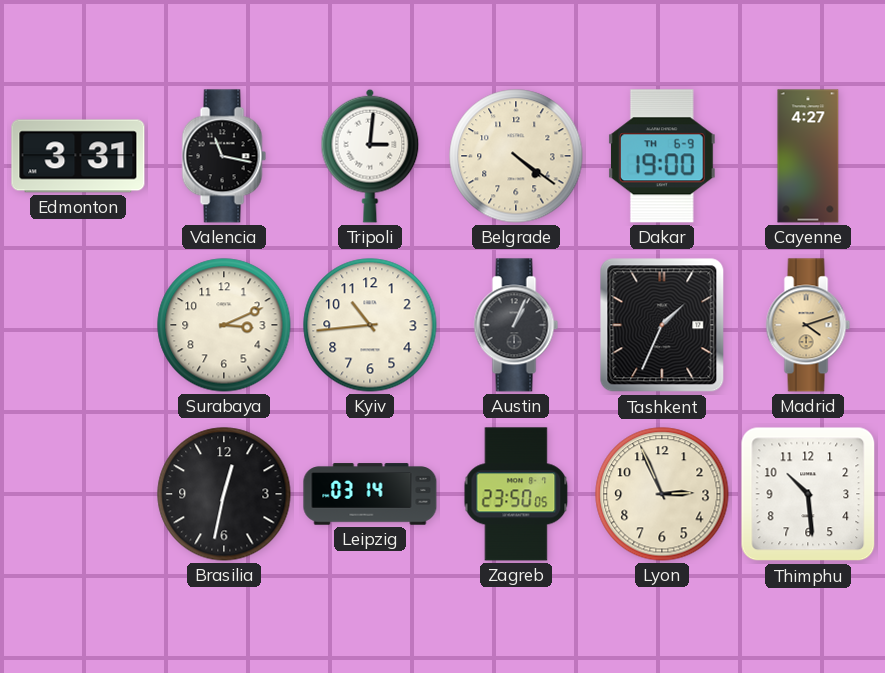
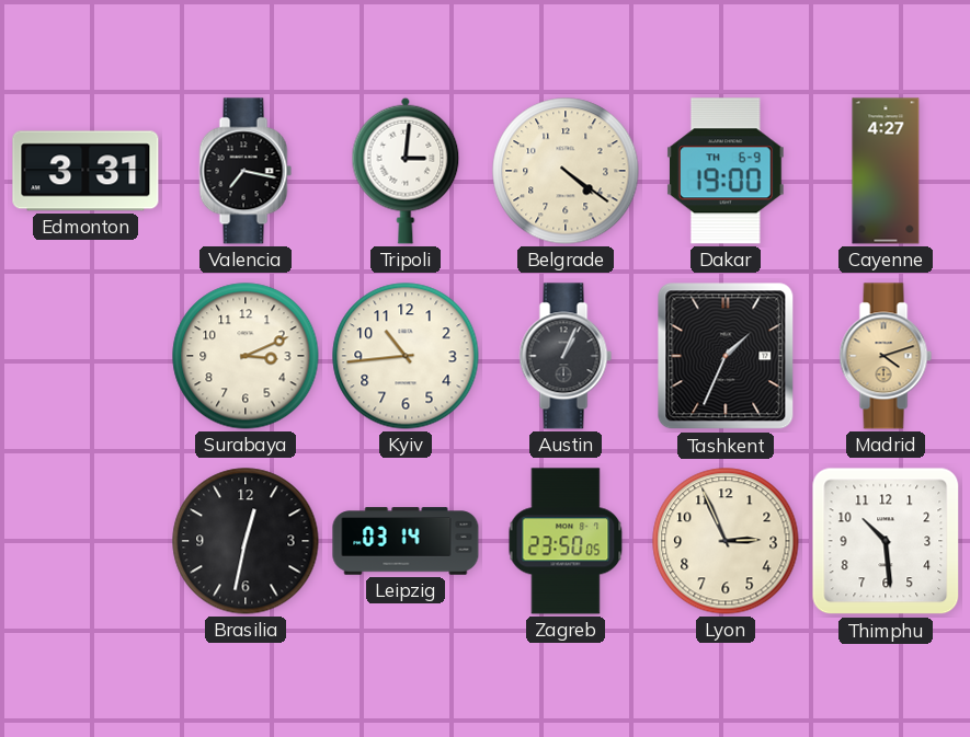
Valencia: 11:17 -> 7:17
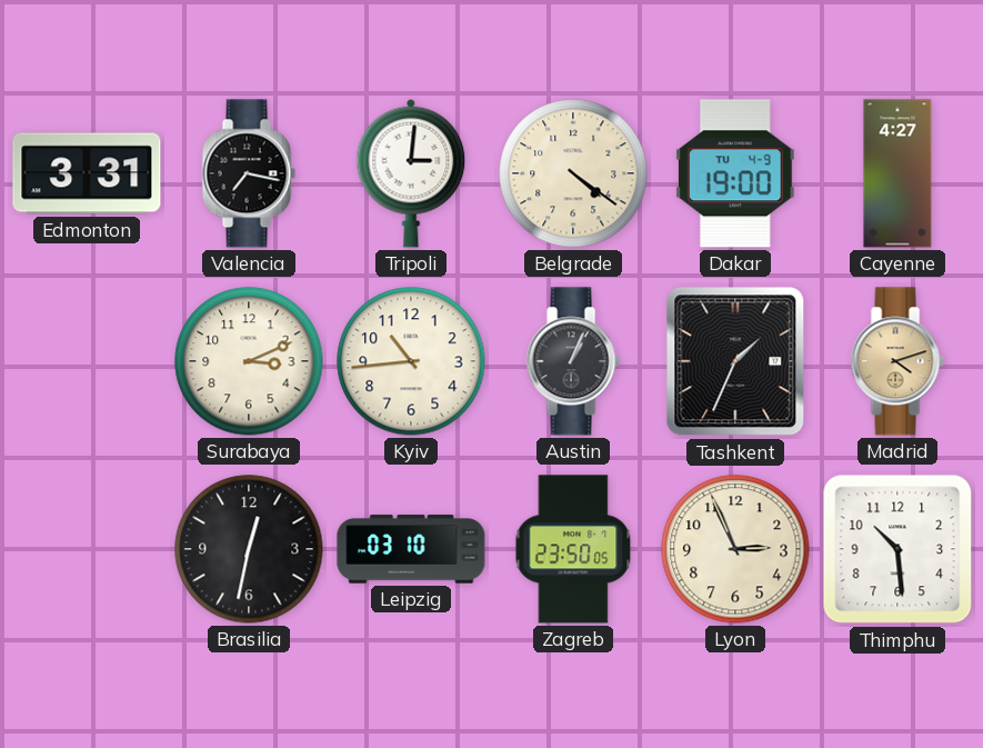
Dakar date: TH 6-9 -> TU 4-9
Leipzig: 03:14 -> 03:10
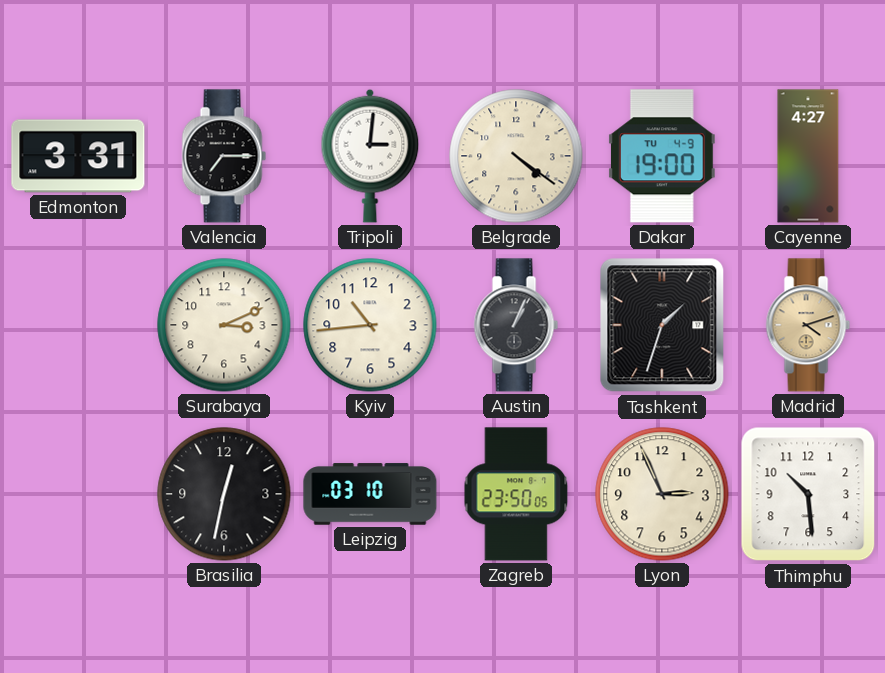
Valencia: 7:17 -> 7:15
Tashkent: 1:34 -> 1:33
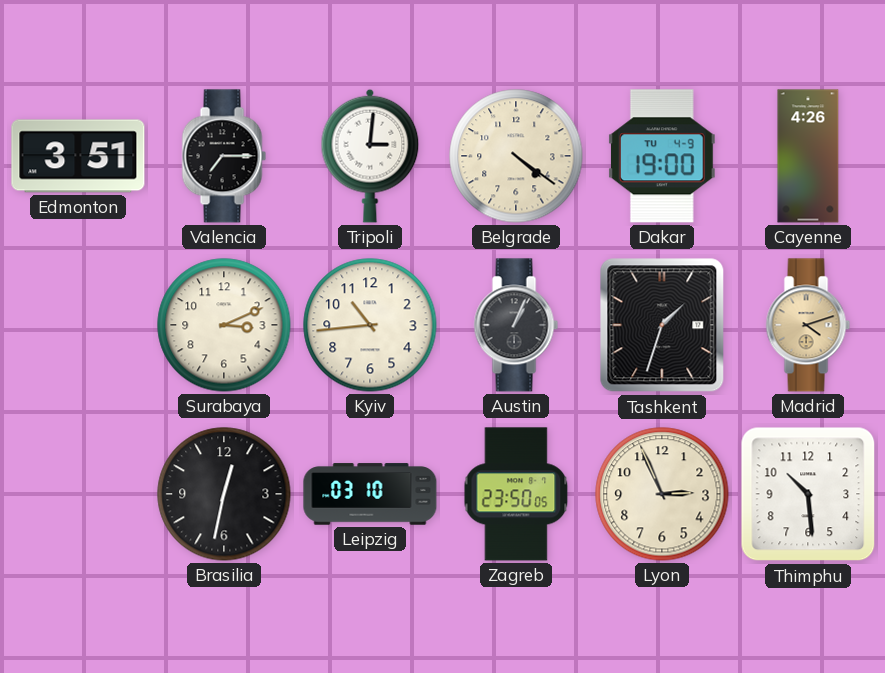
Edmonton: 3:31 -> 3:51
Cayenne: 4:27 -> 4:26
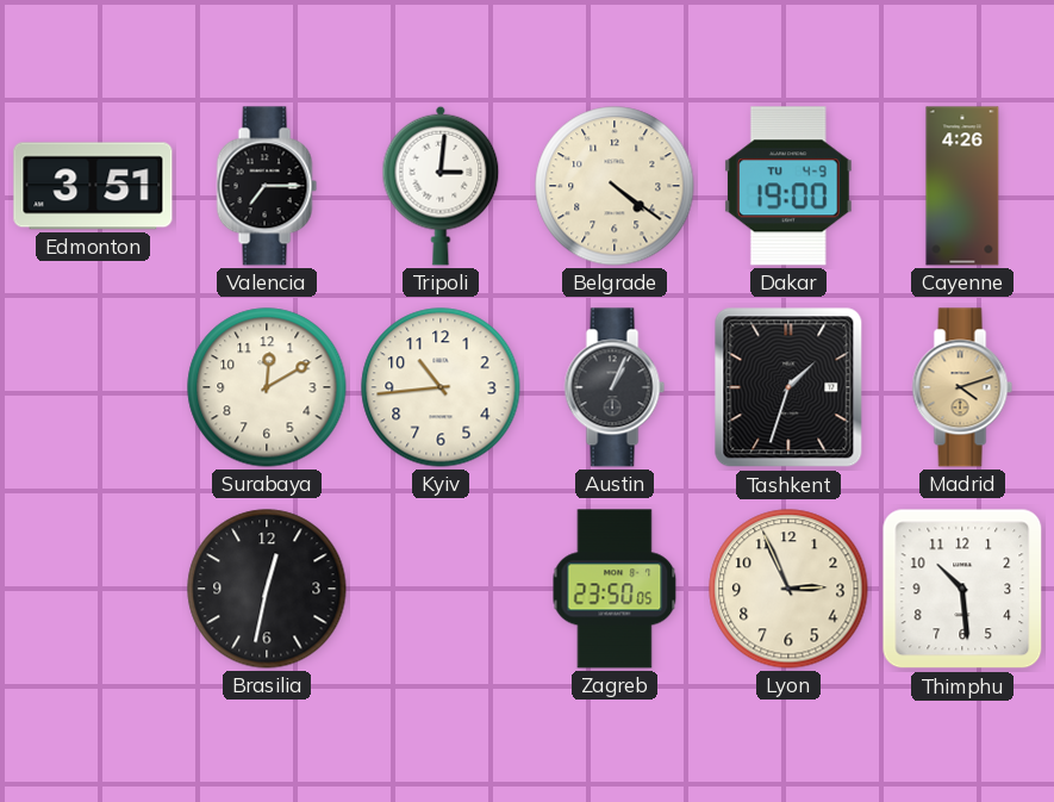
Surabaya: 3:11 -> 12:10
Leipzig: 03:10 -> none
